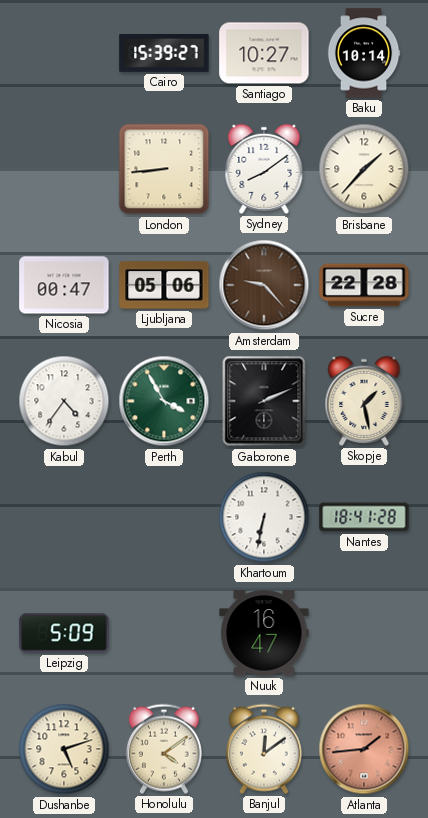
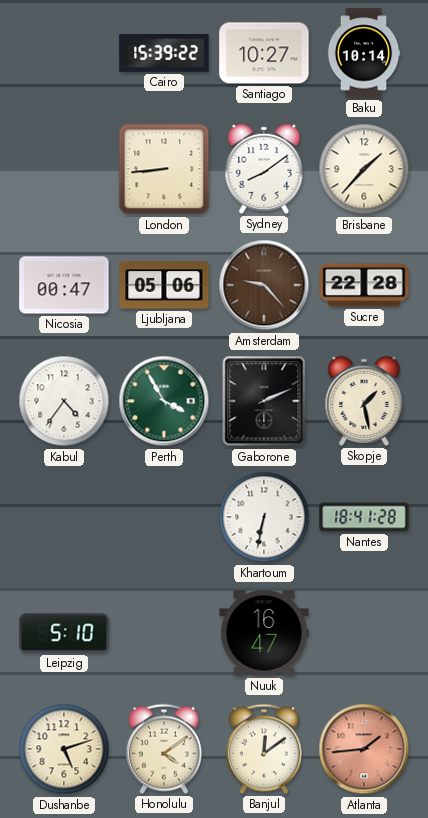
Cairo: 15:39:27 -> 15:39:22
Leipzig: 5:09 -> 5:10
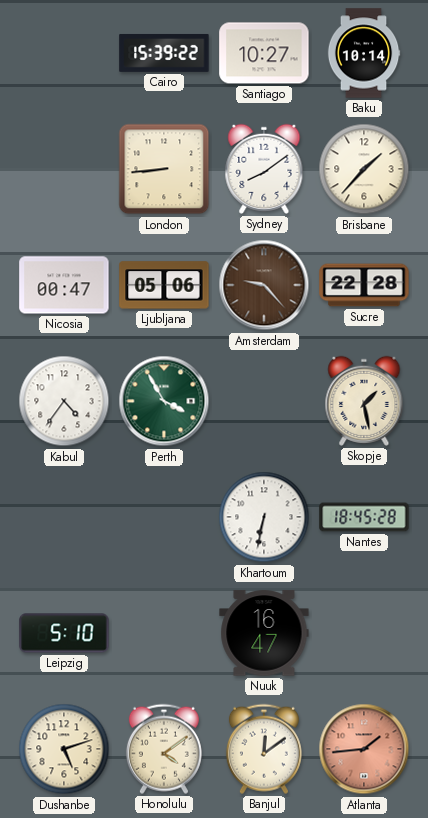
Gaborone: 2:11 -> none
Nantes: 18:41 -> 18:45
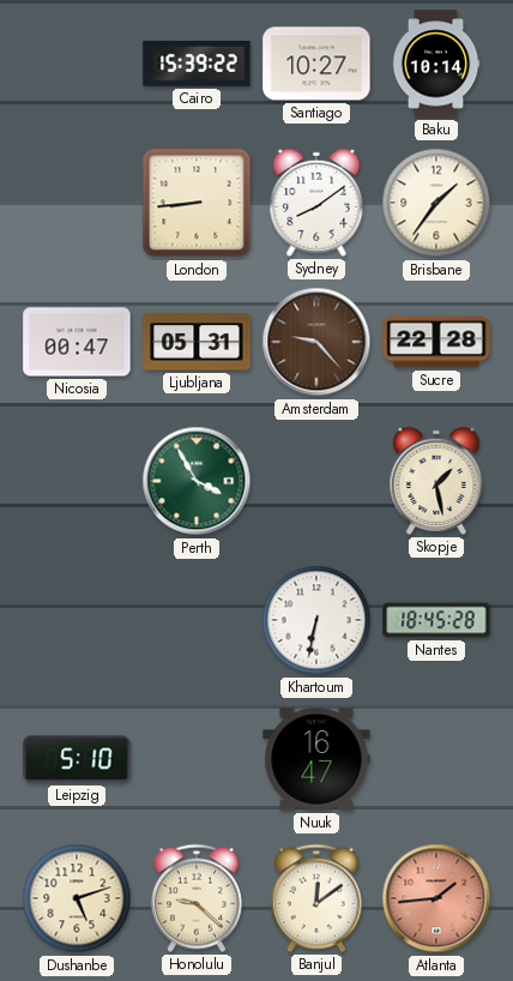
Brisbane: 1:37 -> 1:36
Ljubljana: 05:06 -> 05:31
Kabul: 4:36 -> none
Honolulu: 4:09 -> 9:22
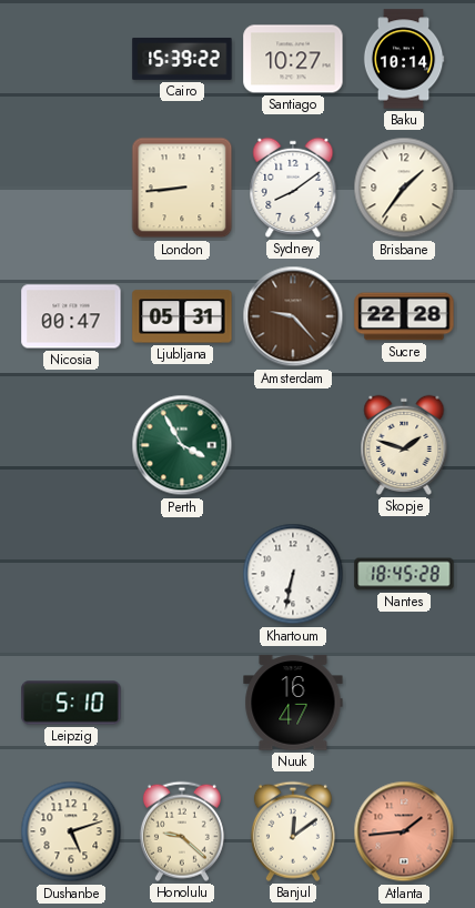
Skopje: 1:28 -> 1:48
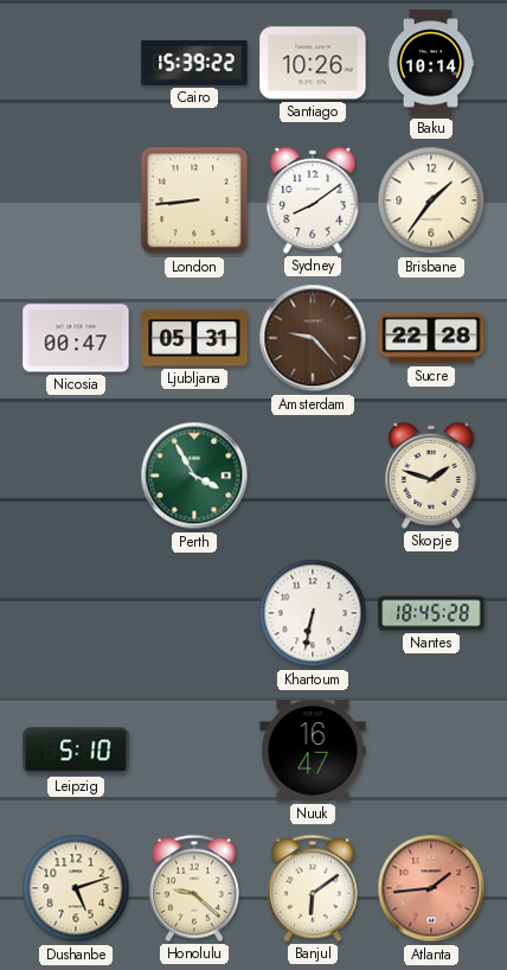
Santiago: 10:27 -> 10:26
Banjul: 12:09 -> 6:09
